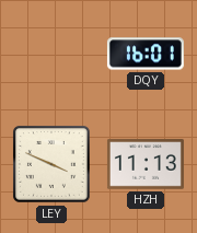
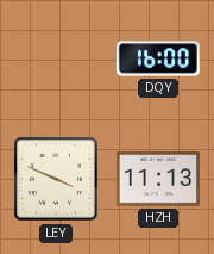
DQY: 16:01 -> 16:00
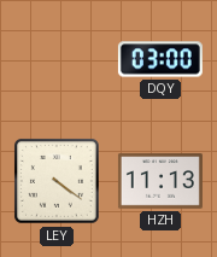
DQY: 16:00 -> 03:00
LEY: 3:49 -> 4:21
